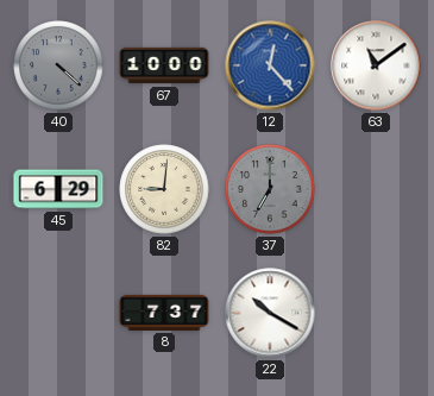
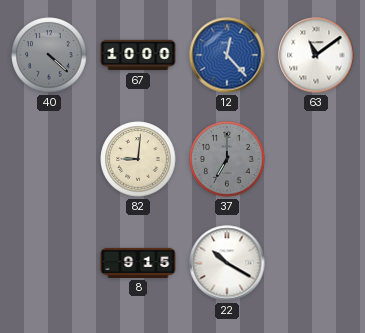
45: 6:29 -> none
8: 7:37 -> 9:15
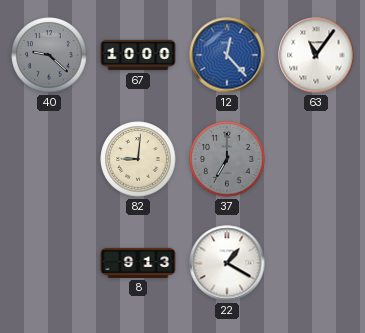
40: 4:22 -> 9:22
63: 11:09 -> 11:06
8: 9:15 -> 9:13
22: 10:20 -> 1:20
